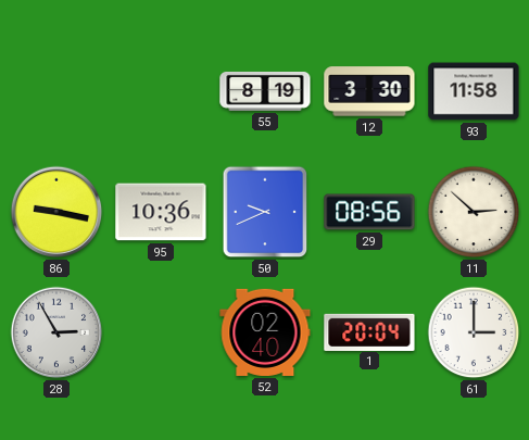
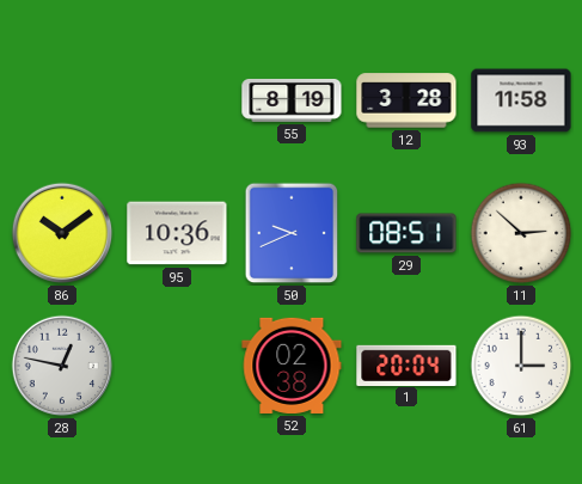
12: 3:30 -> 3:28
86: 9:17 -> 10:09
29: 08:56 -> 08:51
28: 2:55 -> 12:47
52: 02:40 -> 02:38
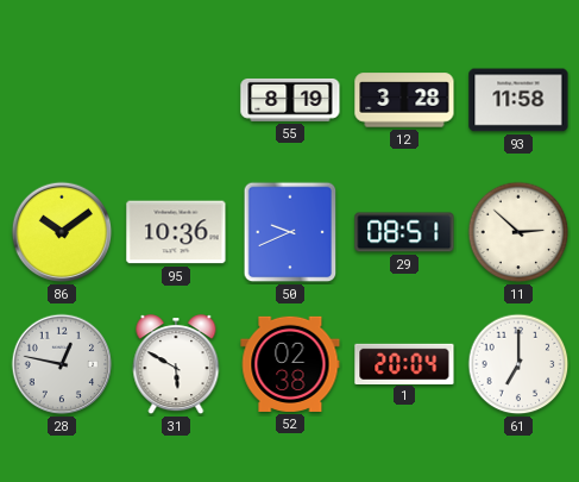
31: none -> 5:50
61: 3:00 -> 7:00
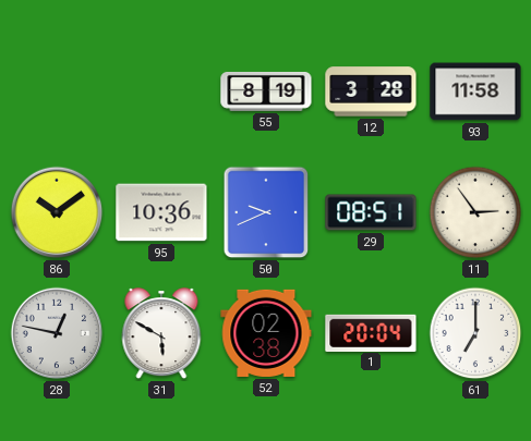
11: 2:52 -> 2:54
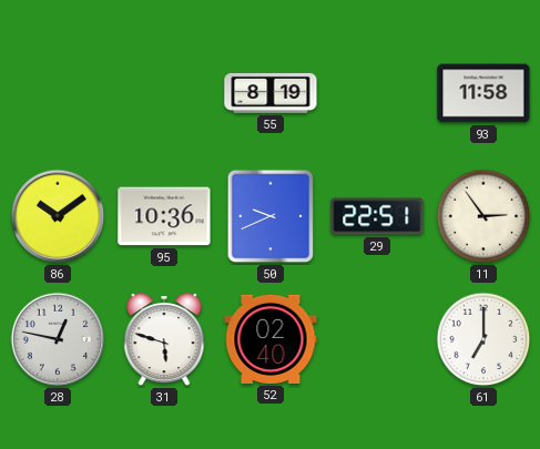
12: 3:28 -> none
29: 08:51 -> 22:51
31: 5:50 -> 5:48
52: 02:38 -> 02:40
1: 20:04 -> none
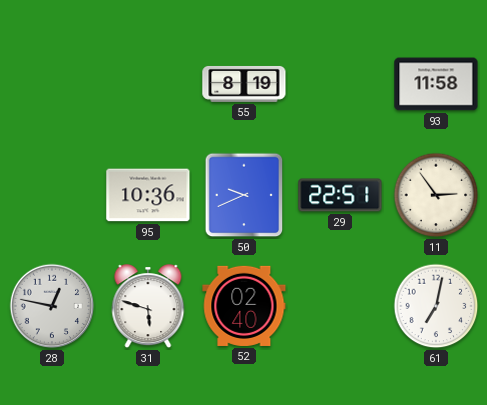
86: 10:09 -> none
61: 7:00 -> 7:02
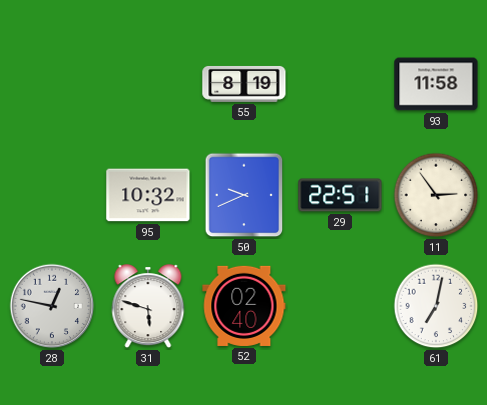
95: 10:36 -> 10:32
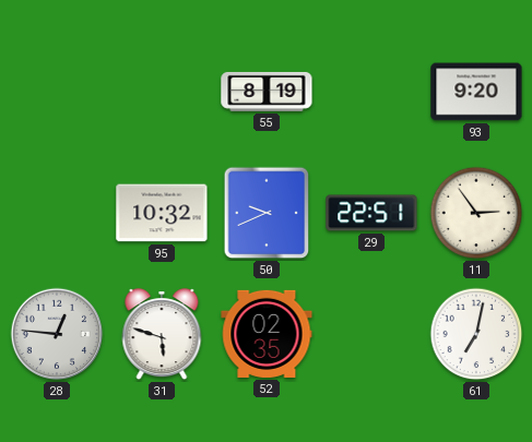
93: 11:58 -> 9:20
28: 12:47 -> 12:46
52: 02:40 -> 02:35
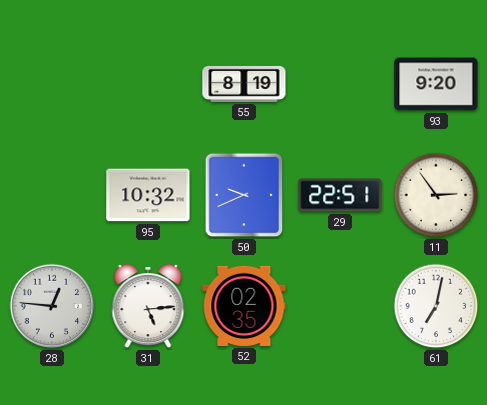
31: 5:48 -> 5:14
